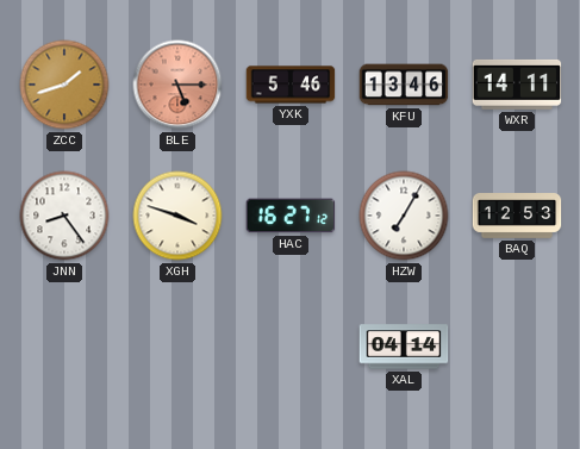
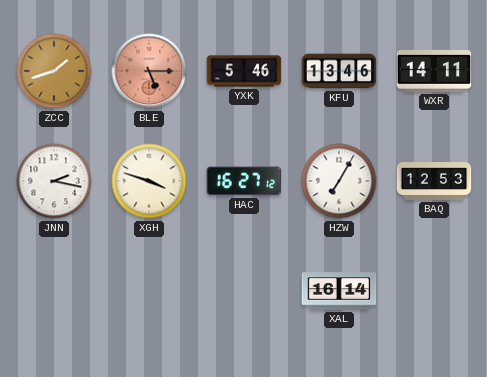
JNN: 8:24 -> 2:17
XAL: 04:14 -> 16:14
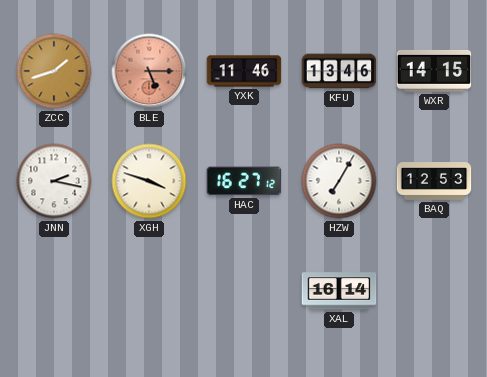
YXK: 5:46 -> 11:46
WXR: 14:11 -> 14:15
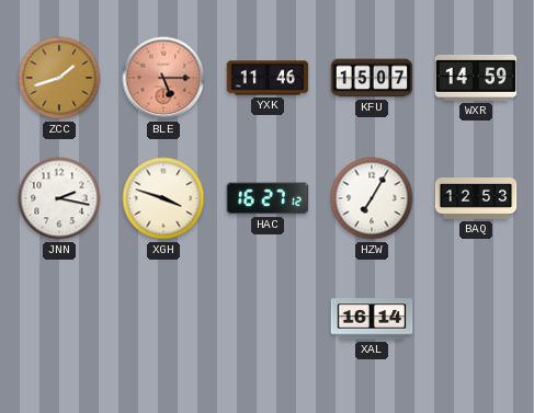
KFU: 13:46 -> 15:07
WXR: 14:15 -> 14:59
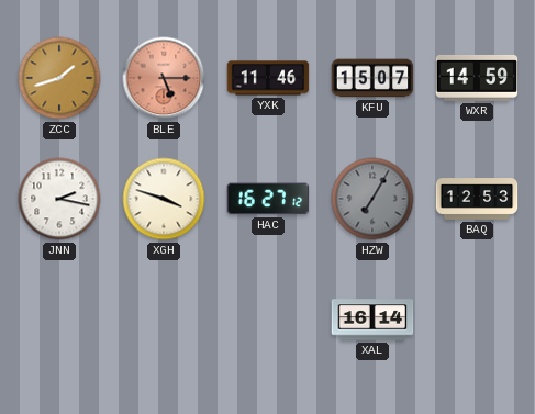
HZW dial: white -> grey
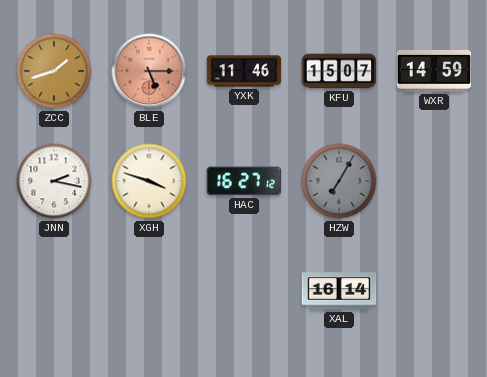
BAQ: 12:53 -> none
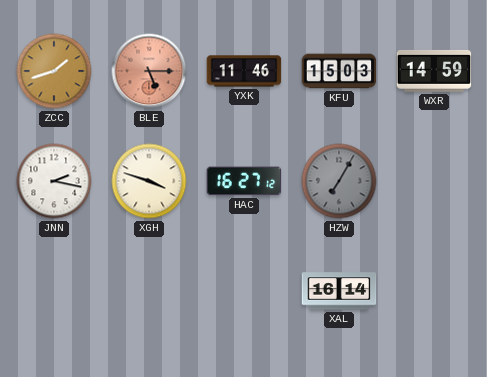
KFU: 15:07 -> 15:03
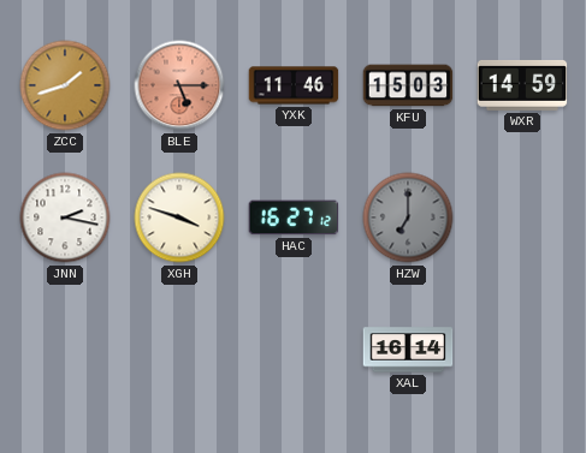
HZW: 7:05 -> 7:00
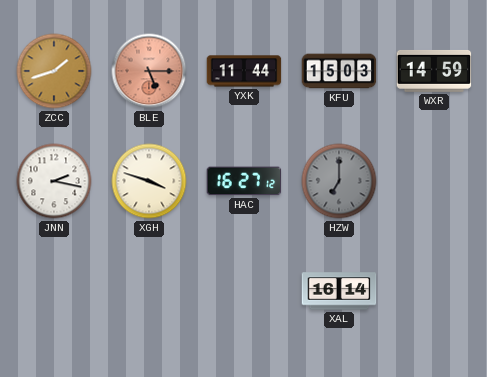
YXK: 11:46 -> 11:44
